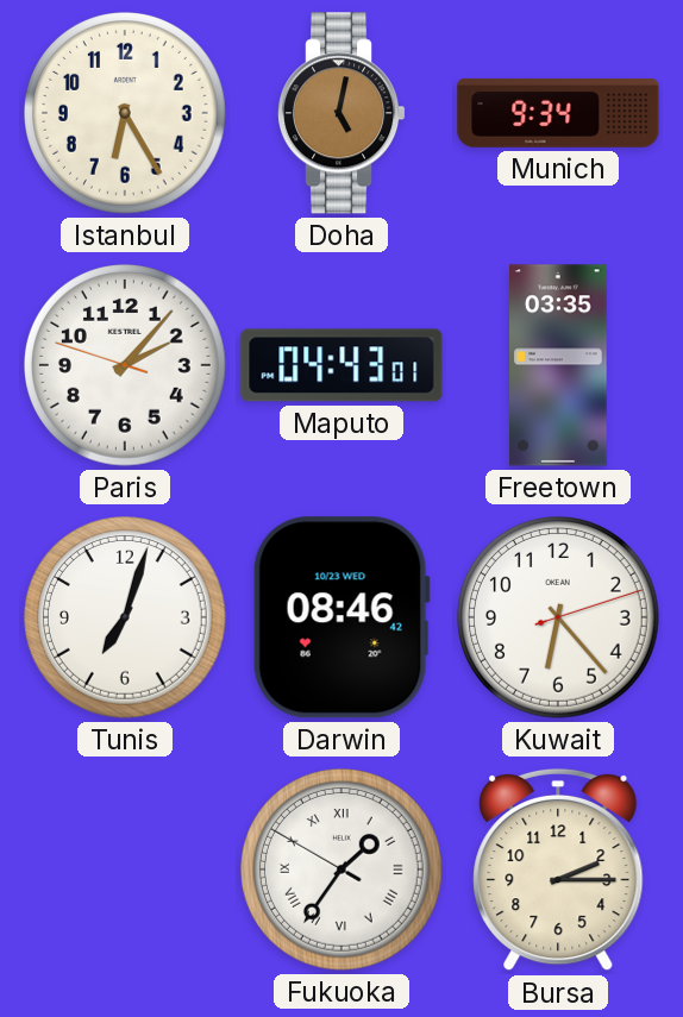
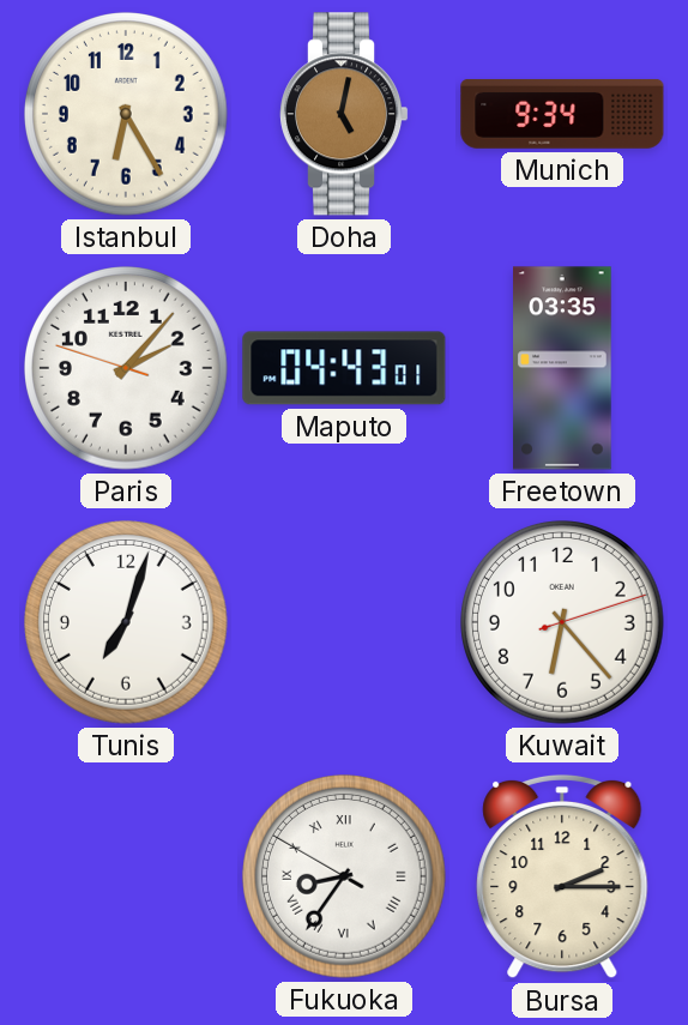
Darwin: 08:46 -> none
Fukuoka: 1:35 -> 8:35
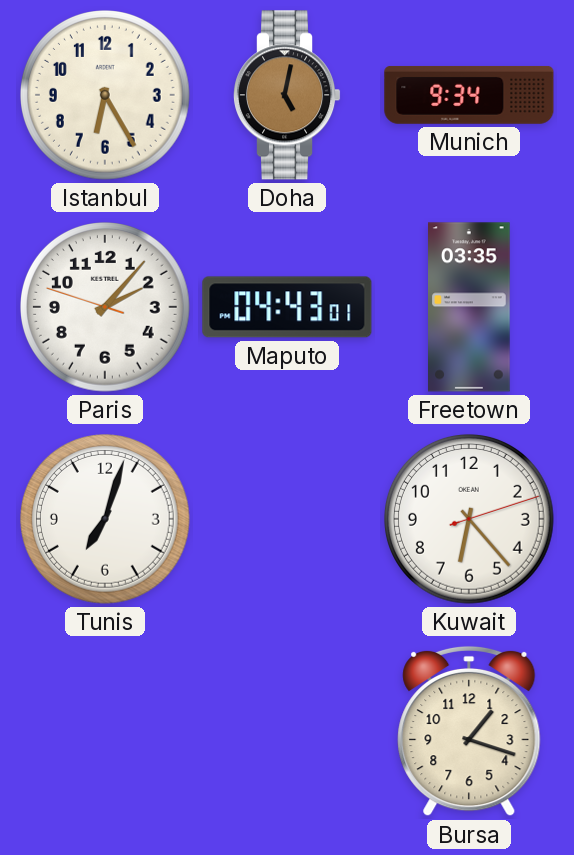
Fukuoka: 8:35 -> none
Bursa: 2:15 -> 1:18
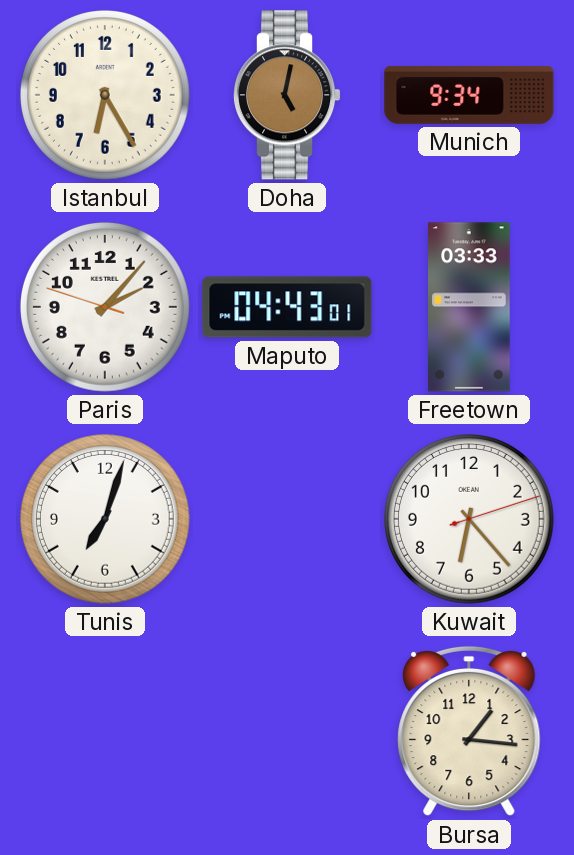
Freetown: 03:35 -> 03:33
Bursa: 1:18 -> 1:16
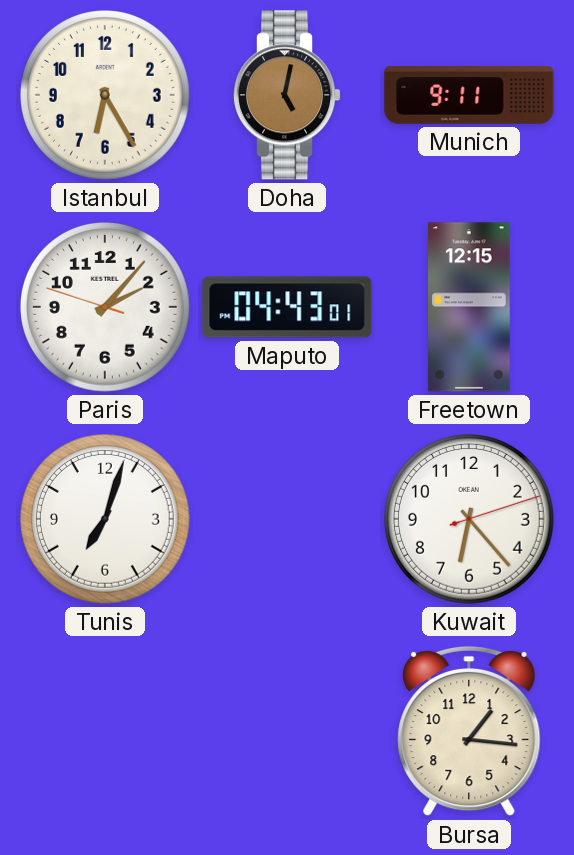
Munich: 9:34 -> 9:11
Freetown: 03:33 -> 12:15
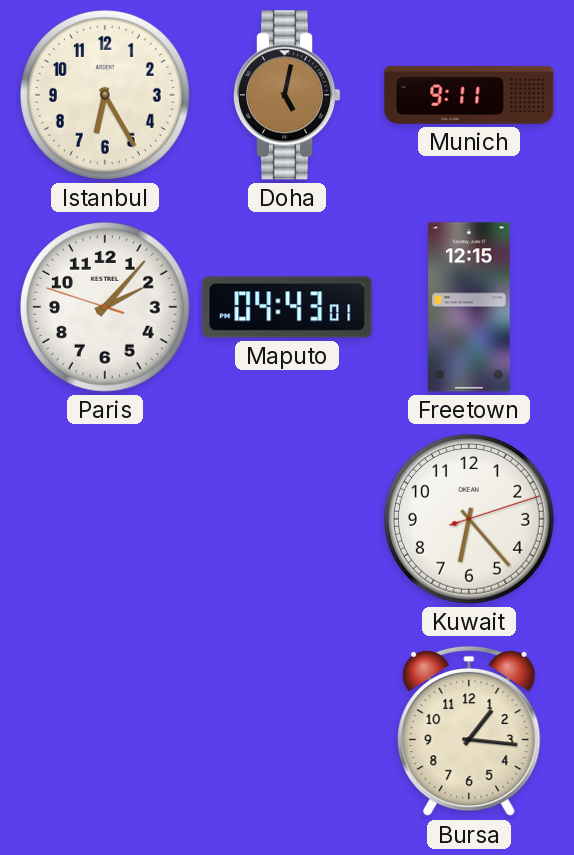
Tunis: 7:03 -> none
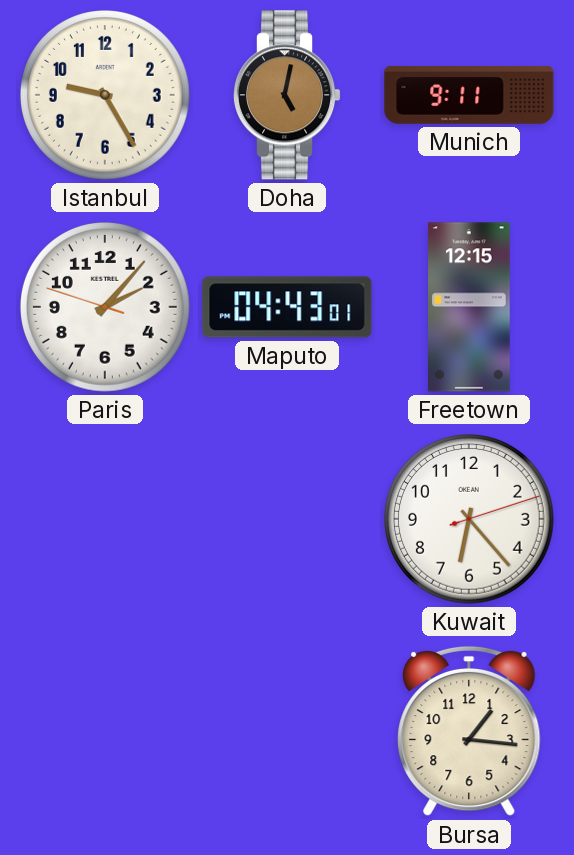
Istanbul: 6:25 -> 9:25
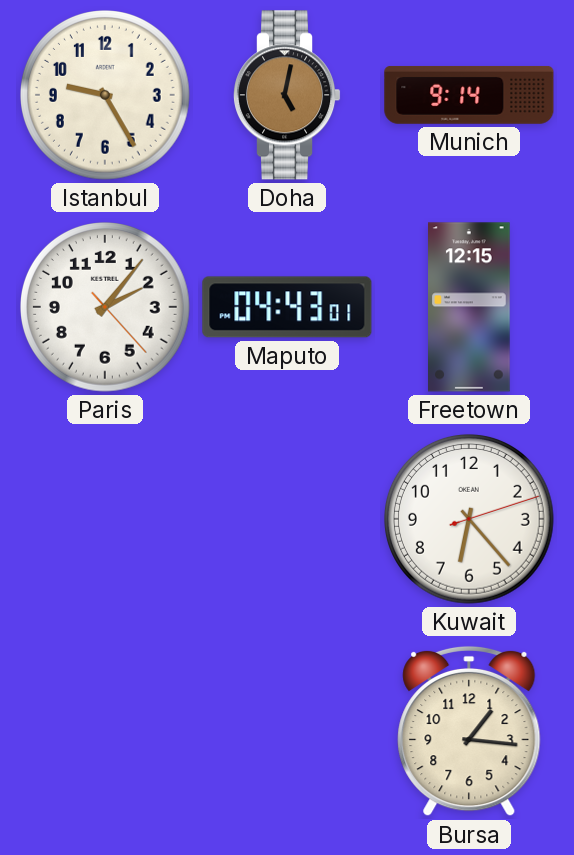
Munich: 9:11 -> 9:14
Paris: 2:06:48 -> 2:06:23
